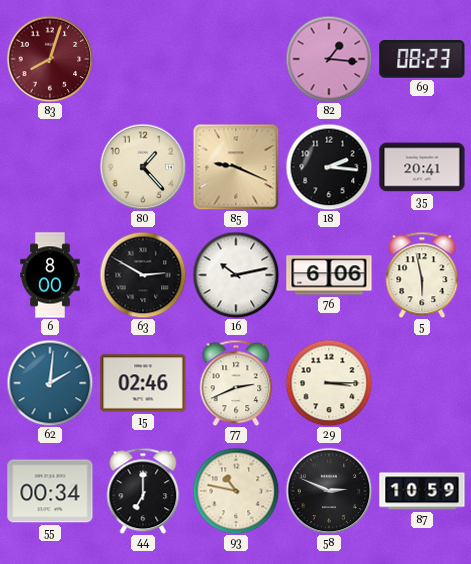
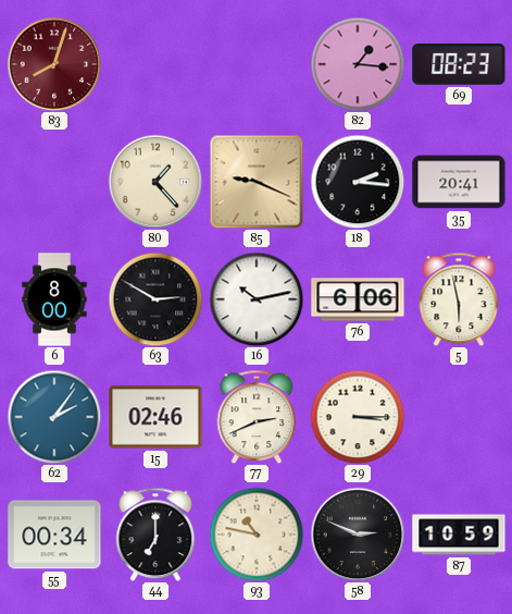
62: 2:01 -> 2:06
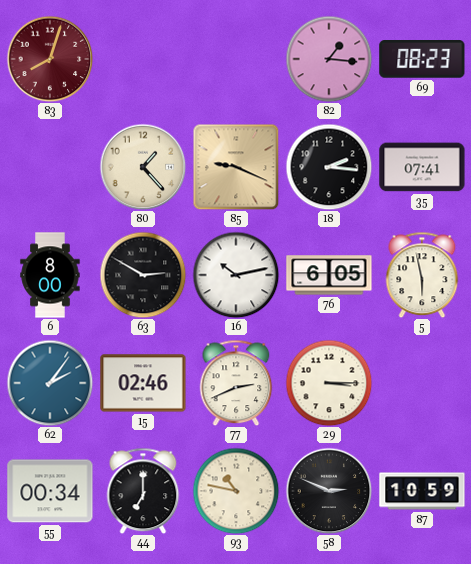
35: 20:41 -> 07:41
76: 6:06 -> 6:05
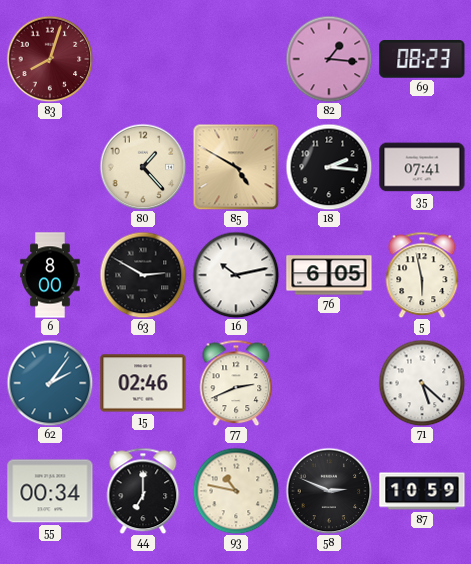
85: 9:19 -> 4:50
29: 3:15 -> none
71: none -> 5:22
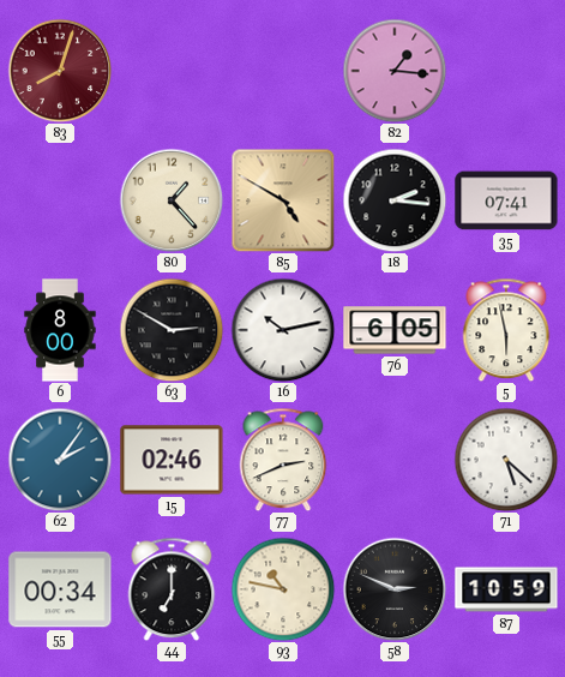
69: 08:23 -> none
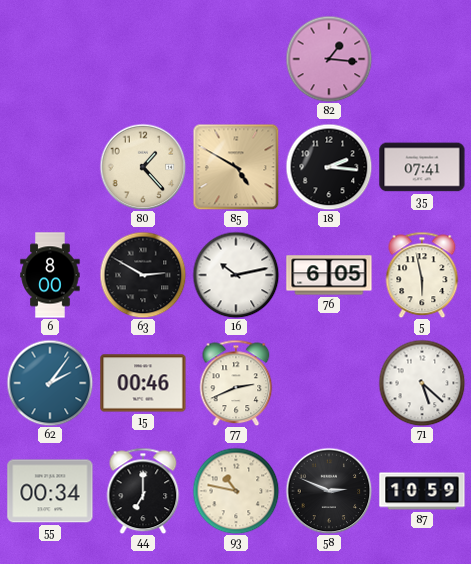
83: 8:03 -> none
15: 02:46 -> 00:46
